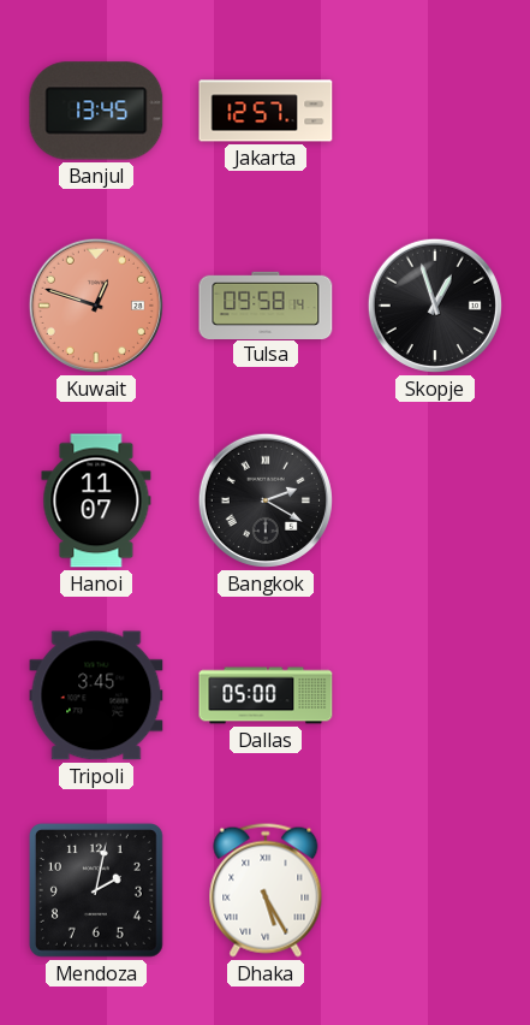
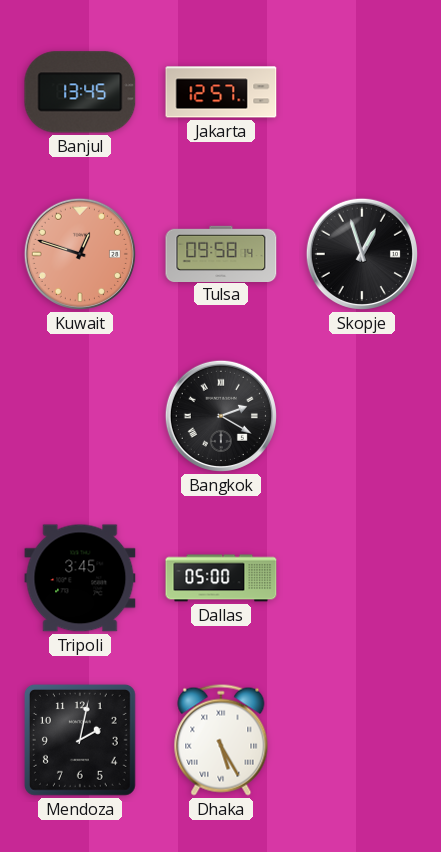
Hanoi: 11:07 -> none
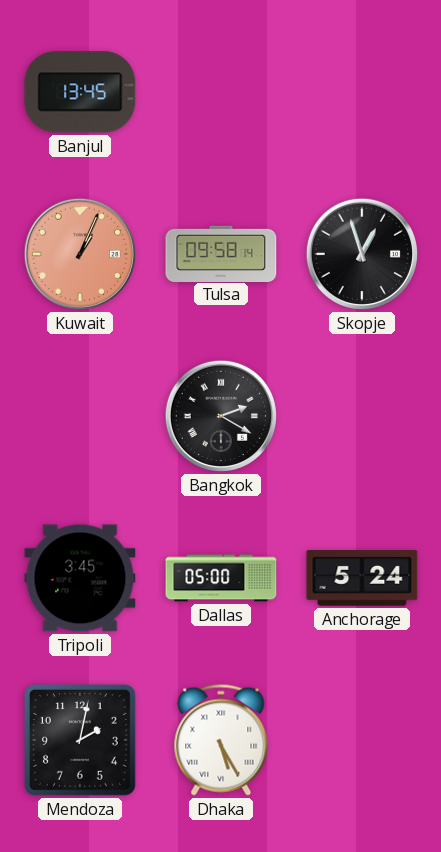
Jakarta: 12:57 -> none
Kuwait: 12:48 -> 1:04
Anchorage: none -> 5:24
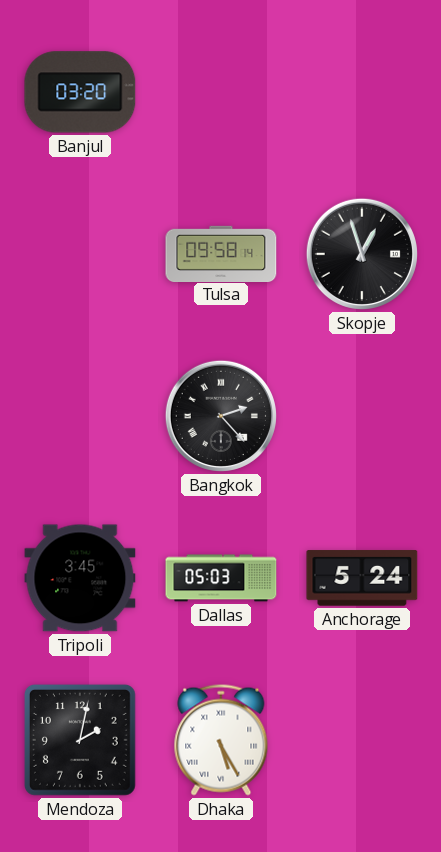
Banjul: 13:45 -> 03:20
Kuwait: 1:04 -> none
Bangkok: 2:20 -> 2:23
Dallas: 05:00 -> 05:03
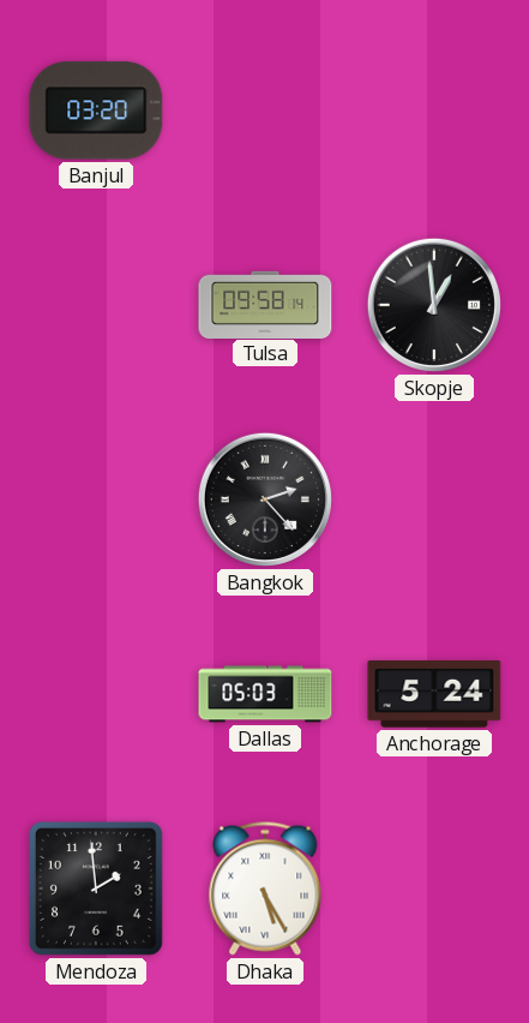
Skopje: 12:57 -> 12:59
Tripoli: 3:45 -> none
Mendoza: 2:02 -> 1:59
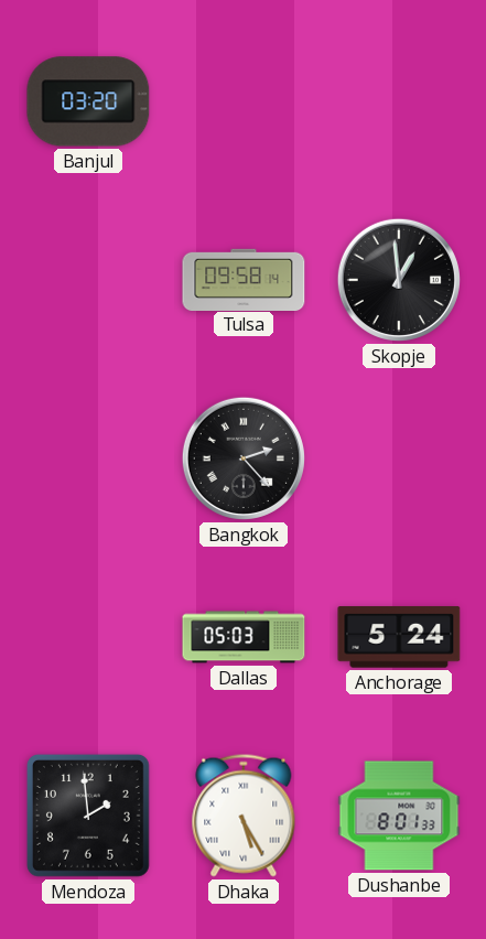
Dushanbe: none -> 8:01
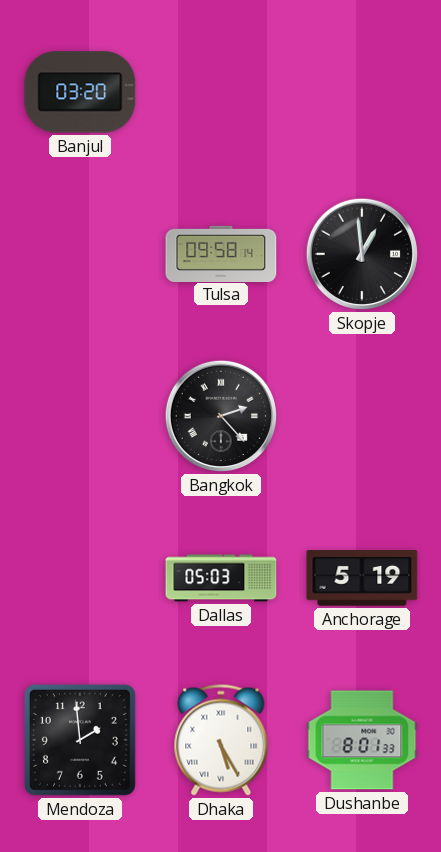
Anchorage: 5:24 -> 5:19
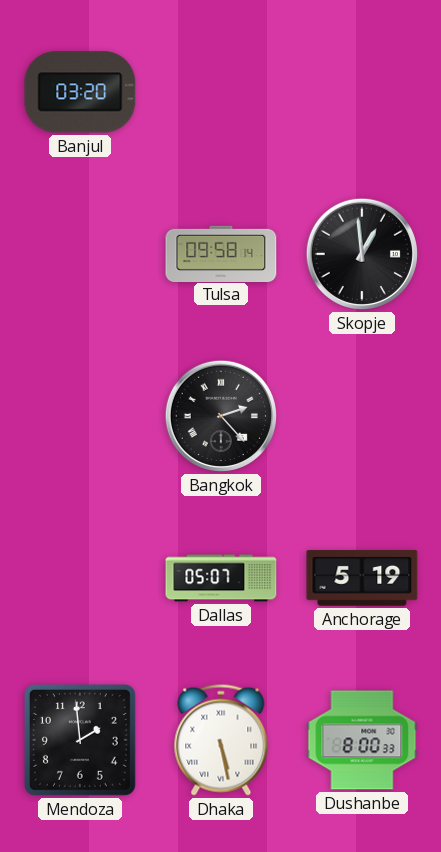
Dallas: 05:03 -> 05:07
Dhaka: 5:25 -> 5:28
Dushanbe: 8:01 -> 8:00
